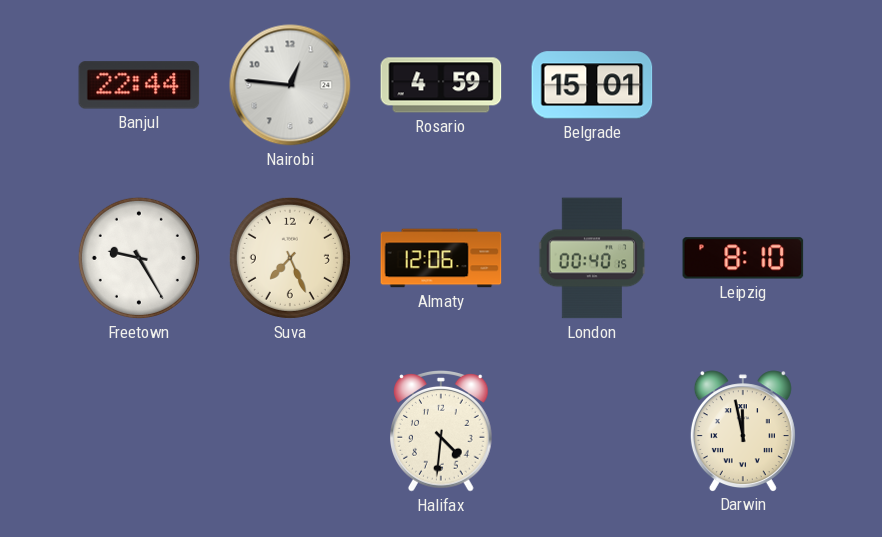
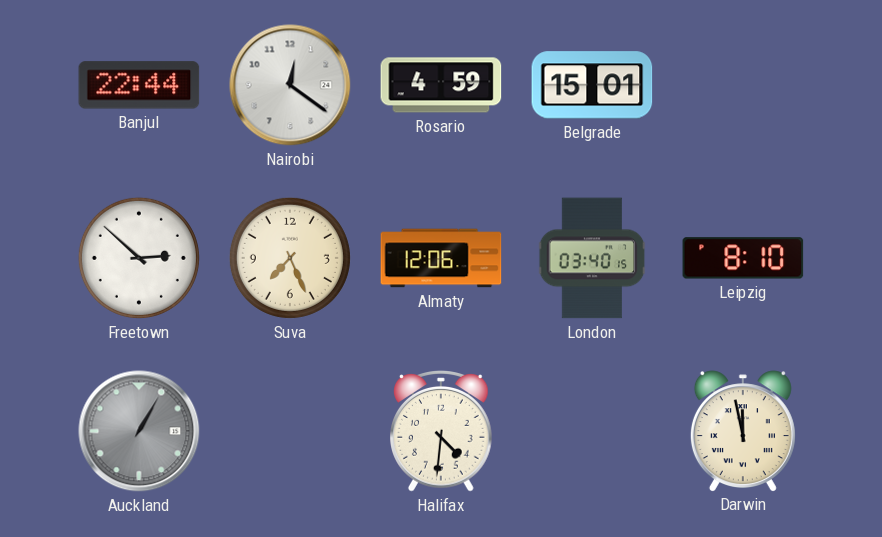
Nairobi: 12:46 -> 12:21
Freetown: 9:25 -> 2:52
London: 00:40 -> 03:40
Auckland: none -> 1:05
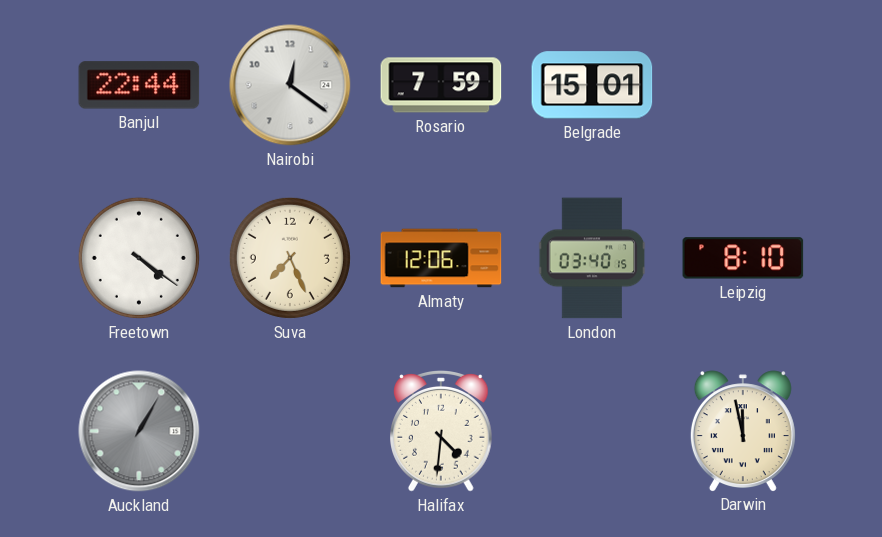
Rosario: 4:59 -> 7:59
Freetown: 2:52 -> 4:21
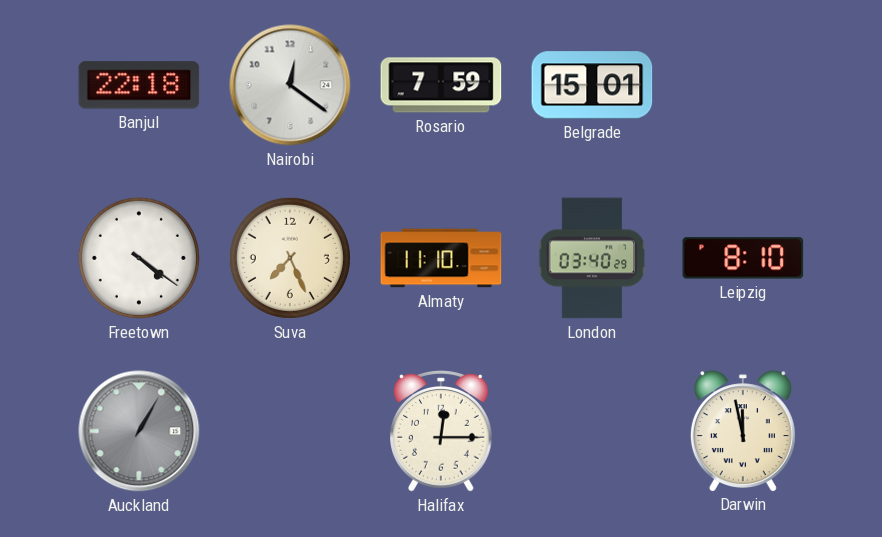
Banjul: 22:44 -> 22:18
Almaty: 12:06 -> 11:10
London: 03:40:15 -> 03:40:29
Halifax: 4:31 -> 12:15
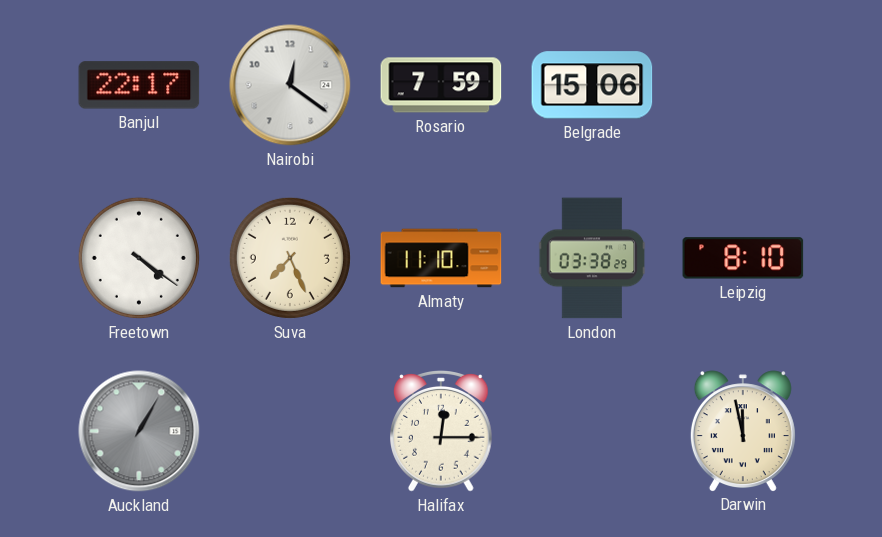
Banjul: 22:18 -> 22:17
Belgrade: 15:01 -> 15:06
London: 03:40 -> 03:38
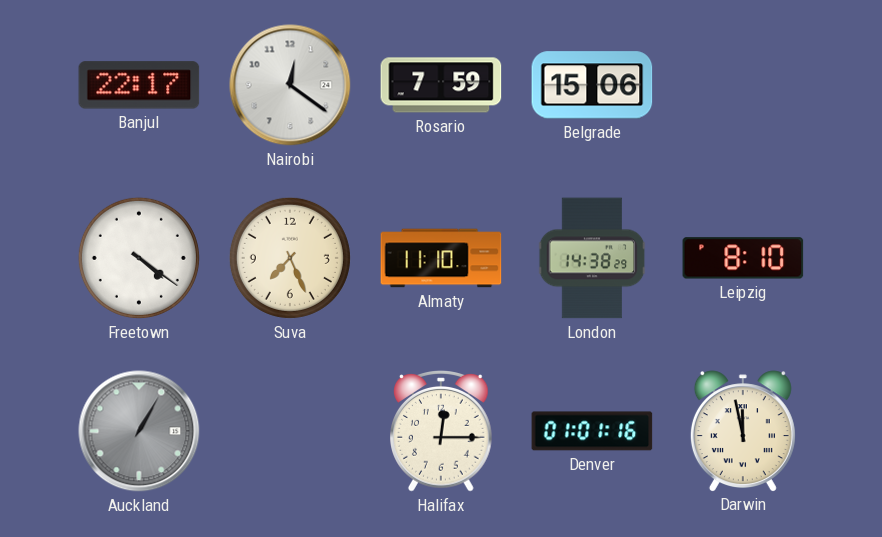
London: 03:38 -> 14:38
Denver: none -> 01:01
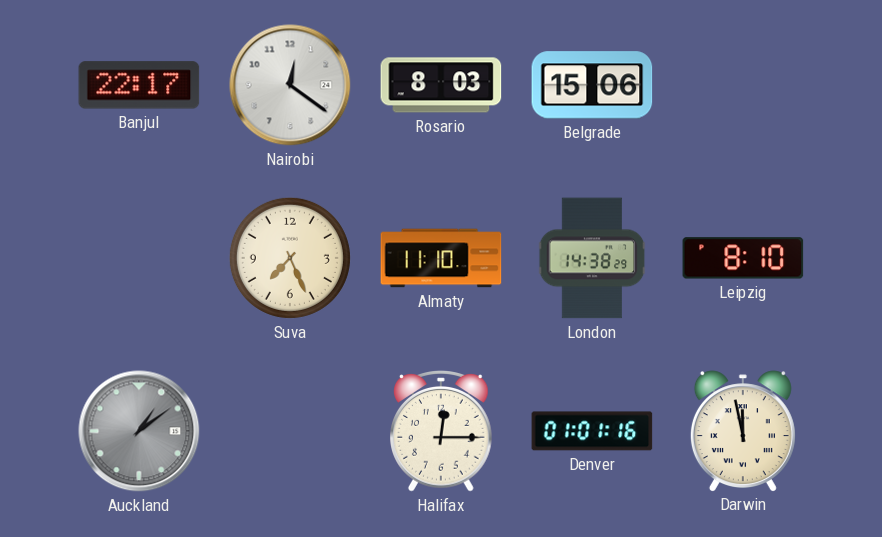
Rosario: 7:59 -> 8:03
Freetown: 4:21 -> none
Auckland: 1:05 -> 1:09
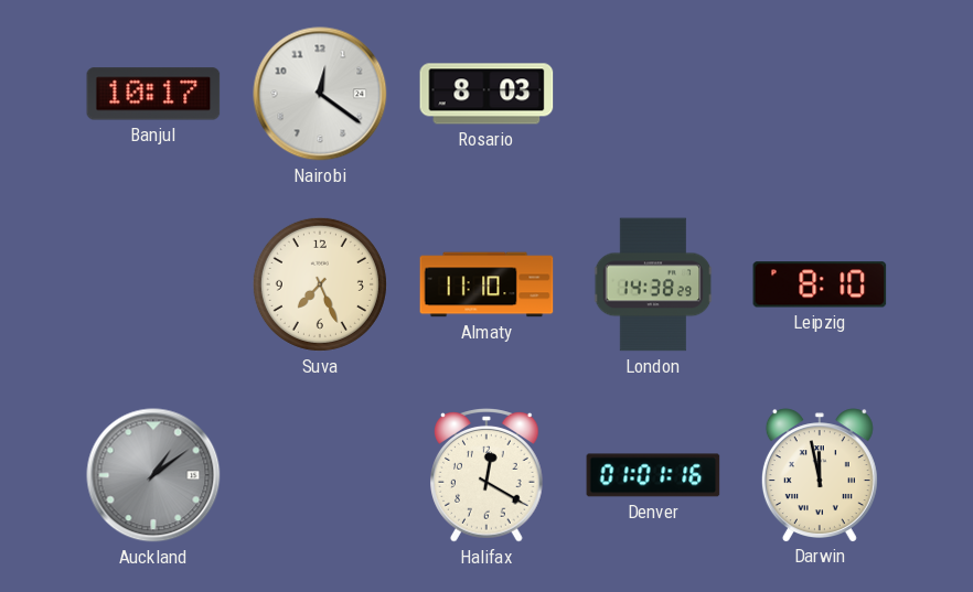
Banjul: 22:17 -> 10:17
Belgrade: 15:06 -> none
Halifax: 12:15 -> 12:20
